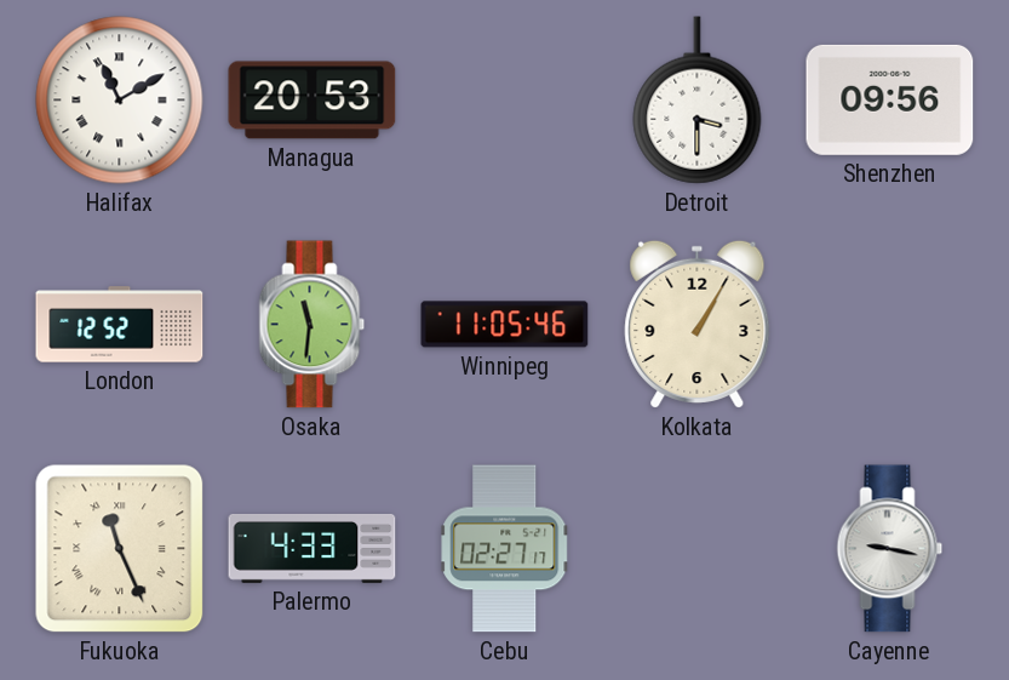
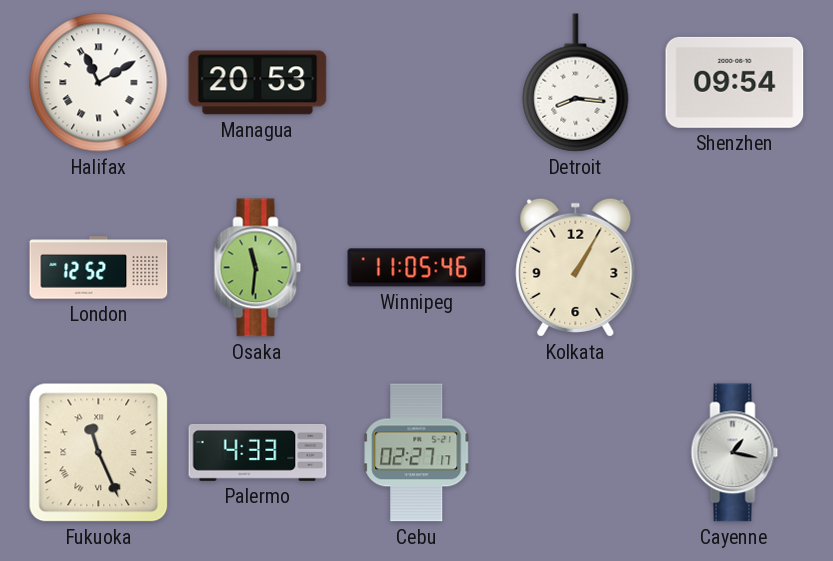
Detroit: 3:30 -> 8:16
Shenzhen: 09:56 -> 09:54
Cayenne: 9:17 -> 1:17
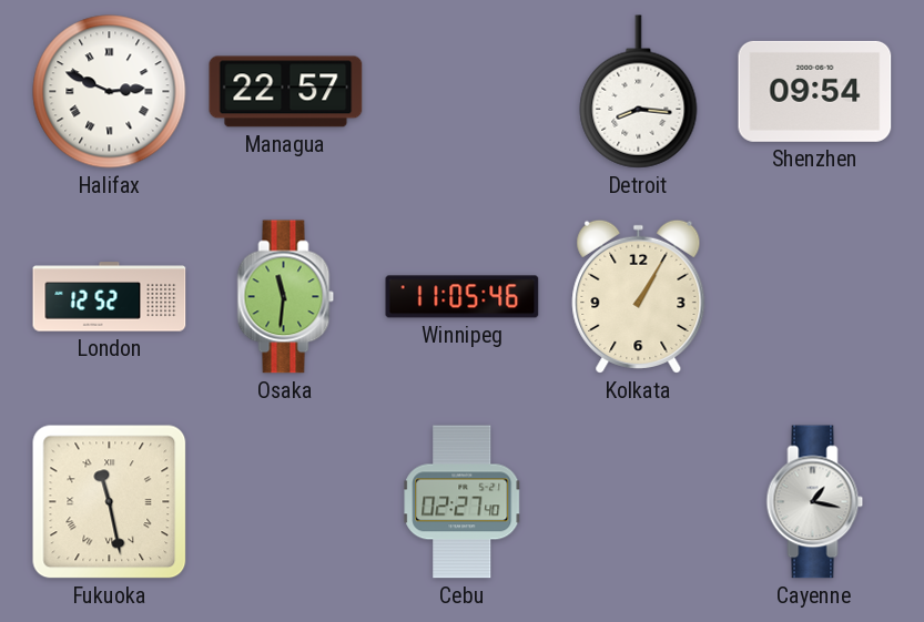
Halifax: 11:10 -> 2:49
Managua: 20:53 -> 22:57
Fukuoka: 11:26 -> 11:28
Palermo: 4:33 -> none
Cebu: 02:27:17 -> 02:27:40
